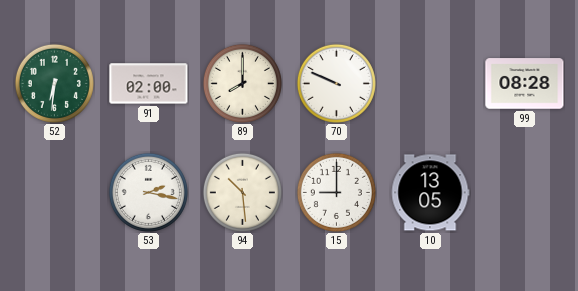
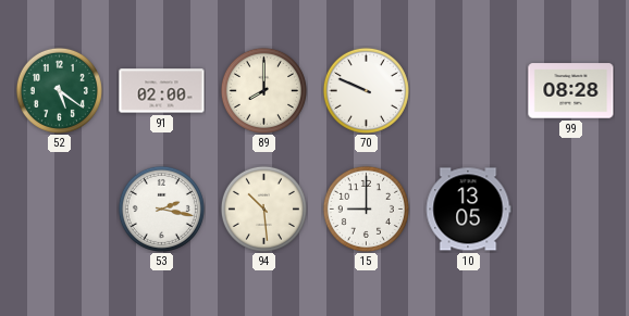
52: 6:31 -> 5:21
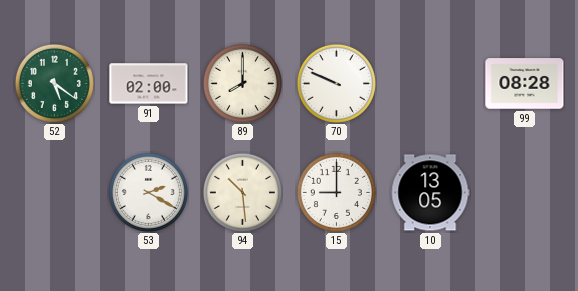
53: 2:17 -> 2:20
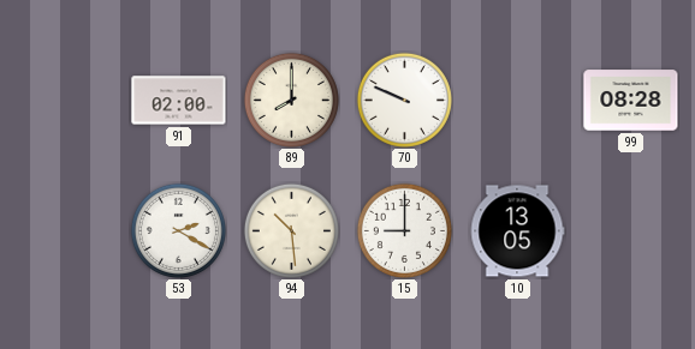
52: 5:21 -> none
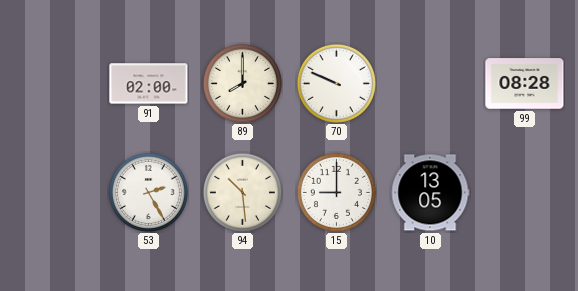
53: 2:20 -> 2:25
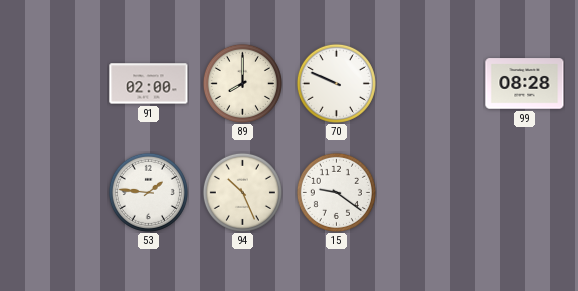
53: 2:25 -> 1:46
94: 10:29 -> 10:26
15: 9:00 -> 9:21
10: 13:05 -> none
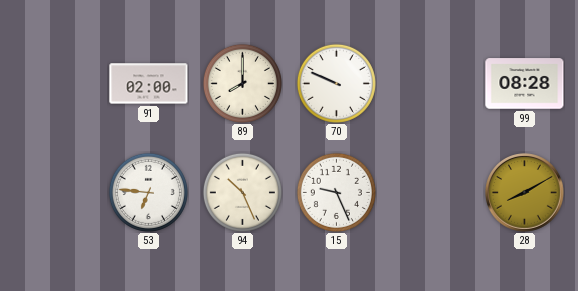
53: 1:46 -> 6:46
15: 9:21 -> 9:26
28: none -> 8:10
